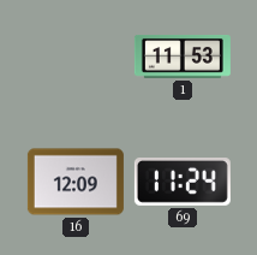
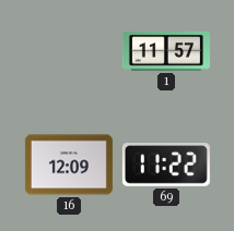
1: 11:53 -> 11:57
69: 11:24 -> 11:22
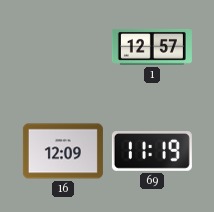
1: 11:57 -> 12:57
69: 11:22 -> 11:19
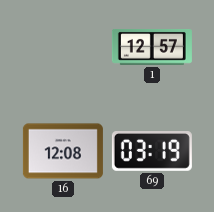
16: 12:09 -> 12:08
69: 11:19 -> 03:19
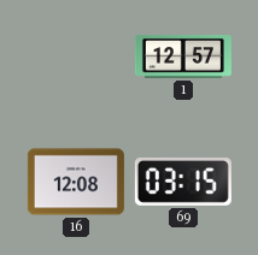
69: 03:19 -> 03:15
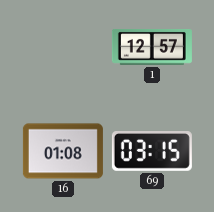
16: 12:08 -> 01:08
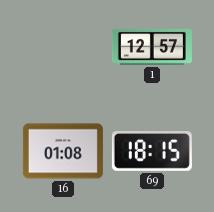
69: 03:15 -> 18:15
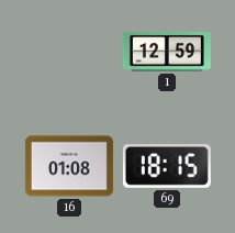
1: 12:57 -> 12:59
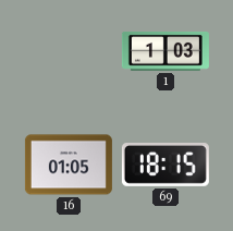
1: 12:59 -> 1:03
16: 01:08 -> 01:05
